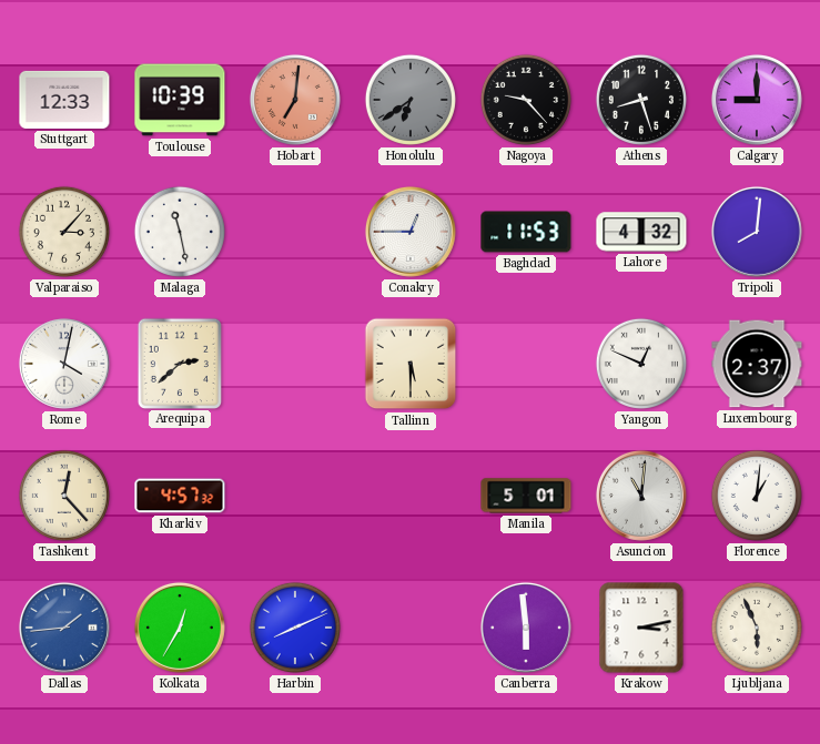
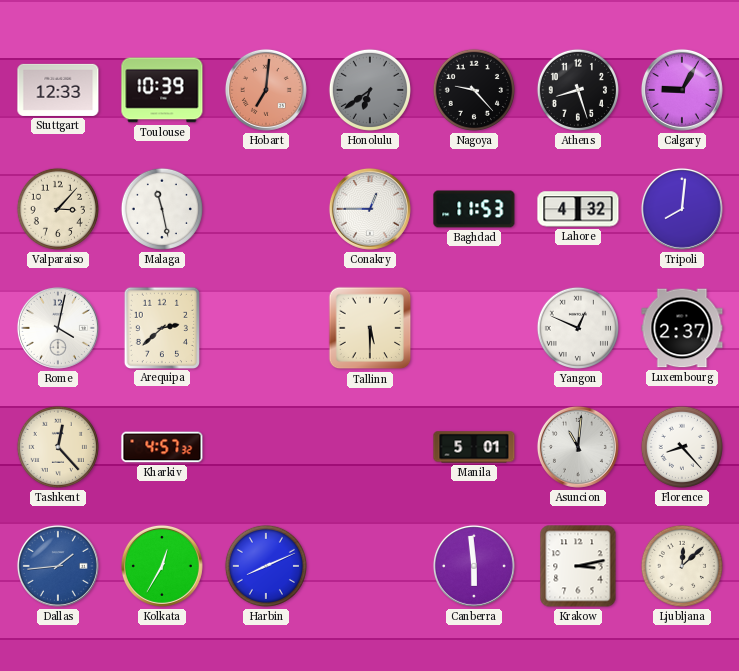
Calgary: 9:00 -> 9:05
Florence: 1:01 -> 8:23
Ljubljana: 5:56 -> 12:08
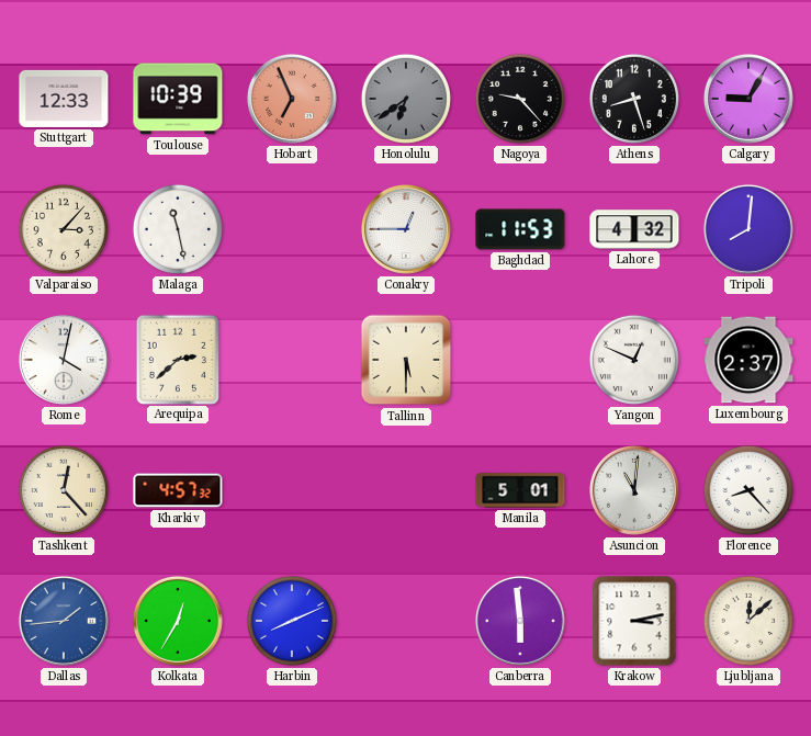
Hobart: 7:01 -> 6:56
